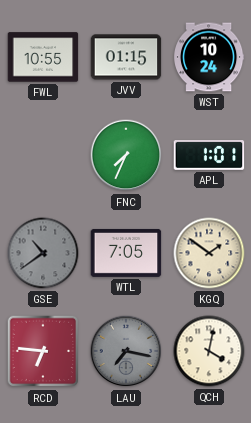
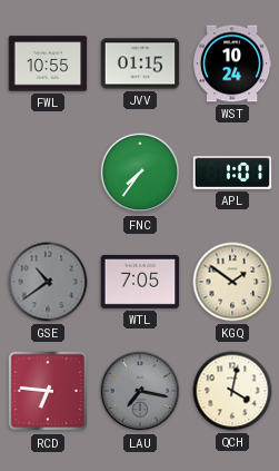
FNC: 7:34 -> 7:36
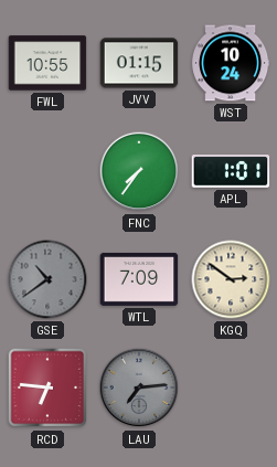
WTL: 7:05 -> 7:09
KGQ: 1:51 -> 2:51
LAU: 7:17 -> 7:14
QCH: 4:02 -> none
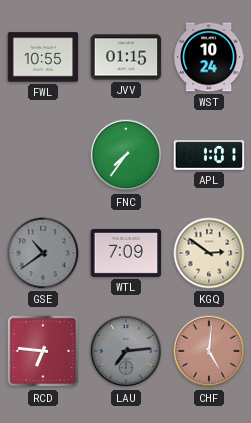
CHF: none -> 5:01
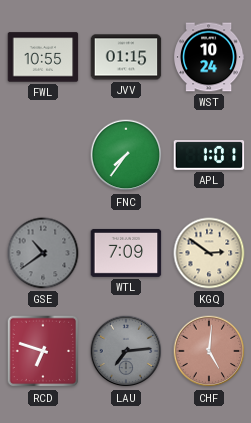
RCD: 6:46 -> 6:48
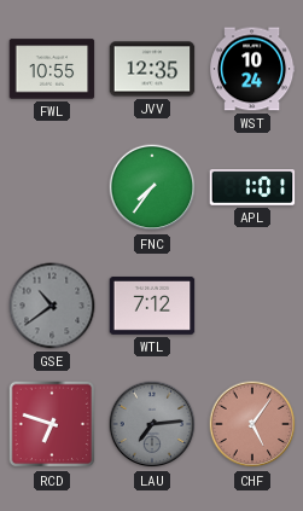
JVV: 01:15 -> 12:35
WTL: 7:09 -> 7:12
KGQ: 2:51 -> none
CHF: 5:01 -> 5:06
